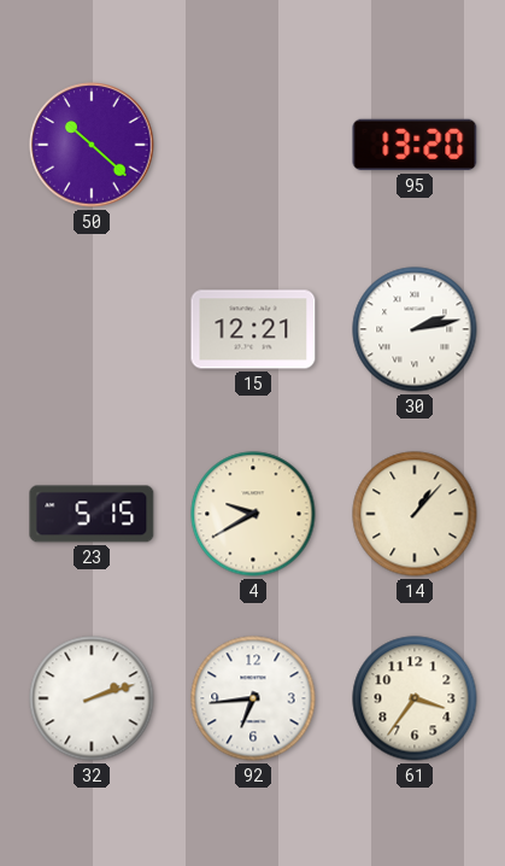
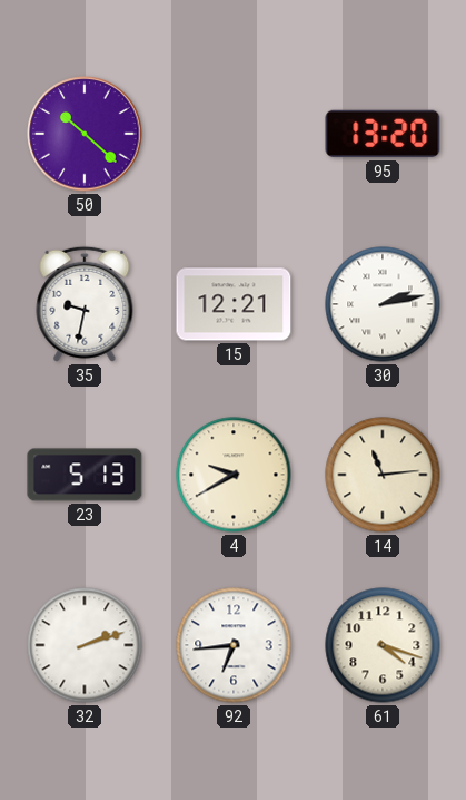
35: none -> 9:32
23: 5:15 -> 5:13
14: 1:07 -> 11:14
61: 3:36 -> 4:18
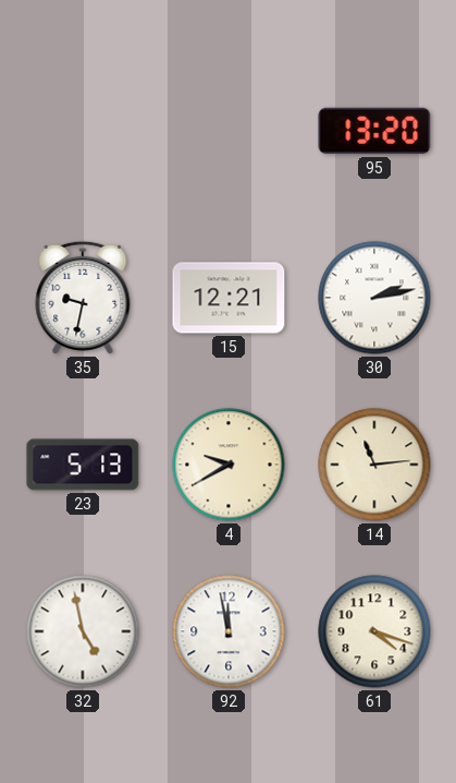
50: 10:22 -> none
32: 2:12 -> 4:58
92: 6:44 -> 11:58
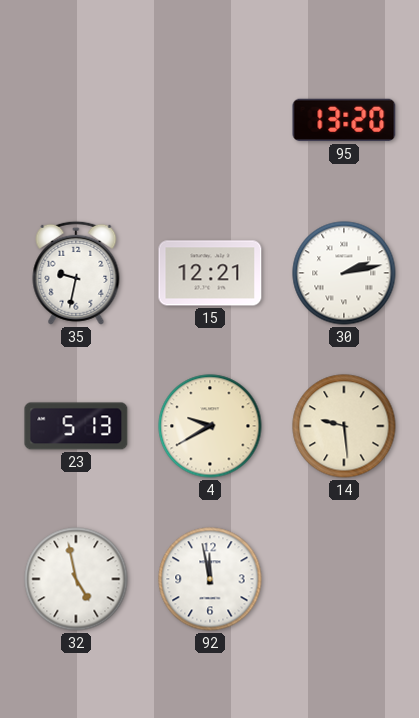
14: 11:14 -> 9:29
61: 4:18 -> none
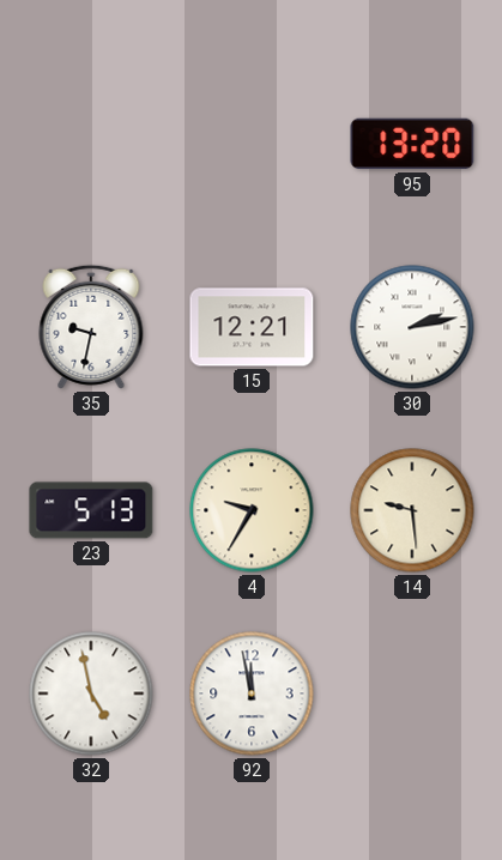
4: 9:40 -> 9:35
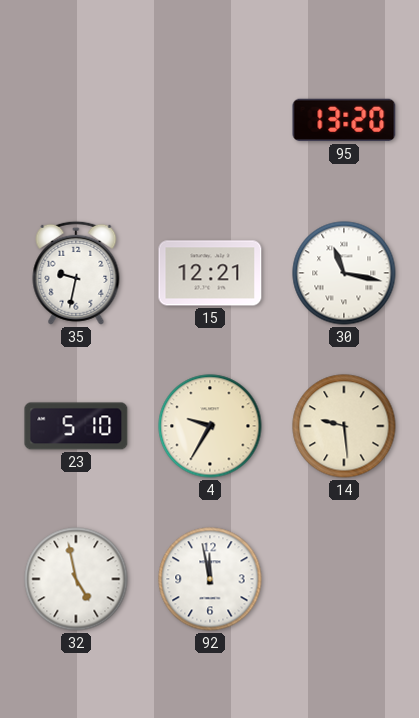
30: 2:13 -> 11:17
23: 5:13 -> 5:10
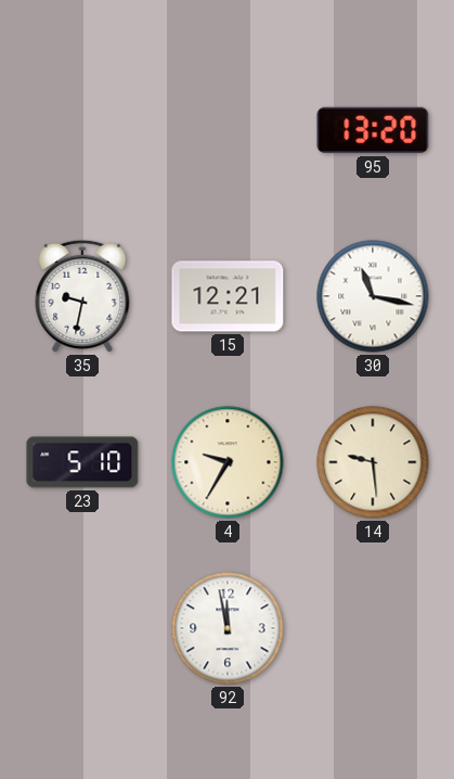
32: 4:58 -> none
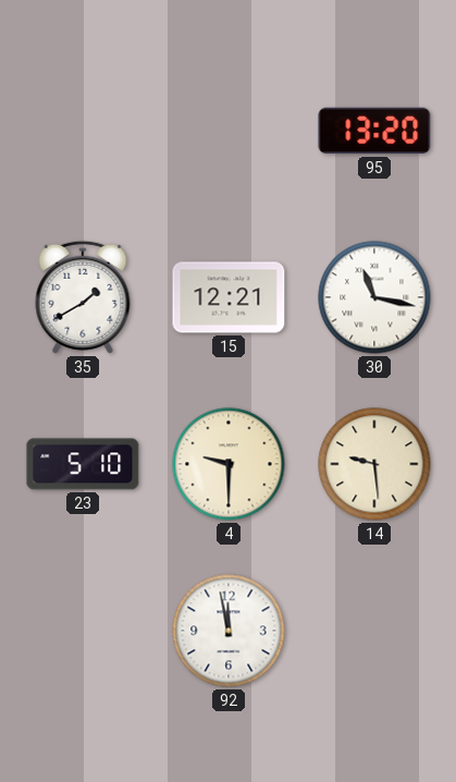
35: 9:32 -> 1:40
4: 9:35 -> 9:30
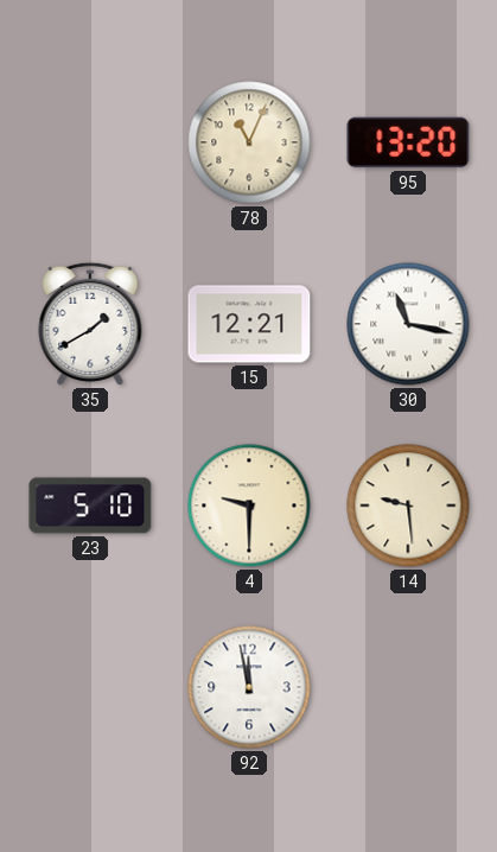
78: none -> 11:04
